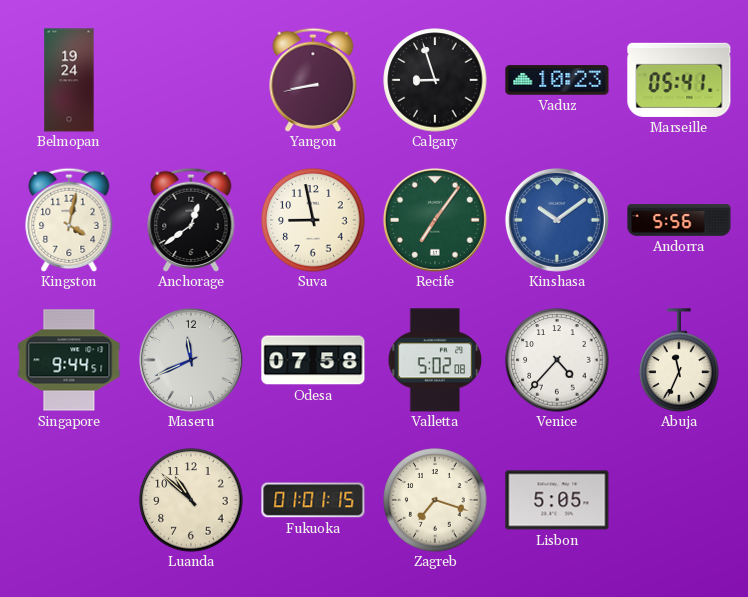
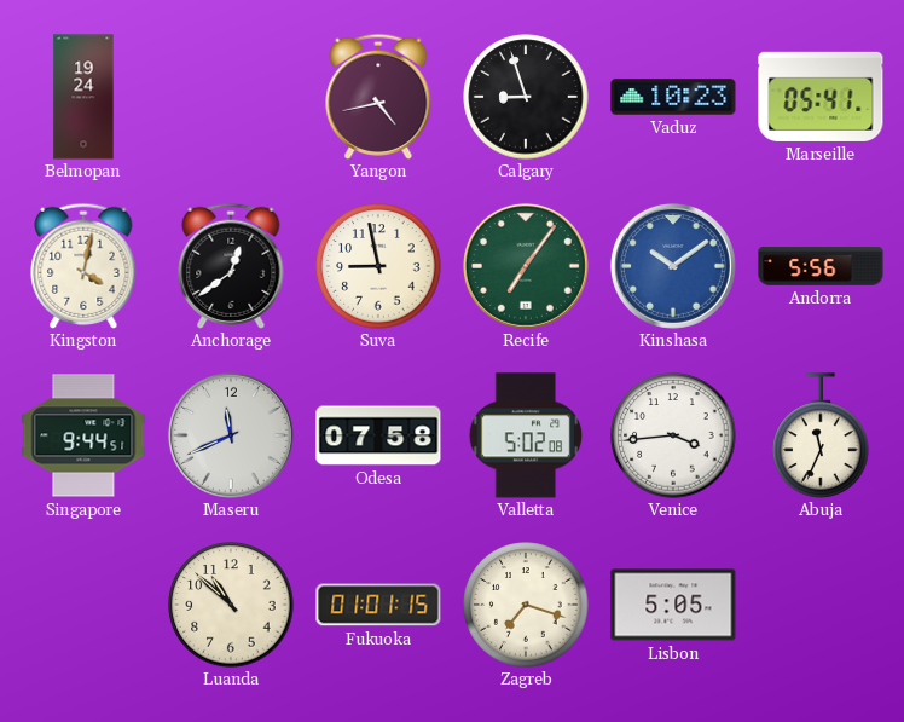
Yangon: 8:43 -> 4:43
Venice: 4:37 -> 3:44
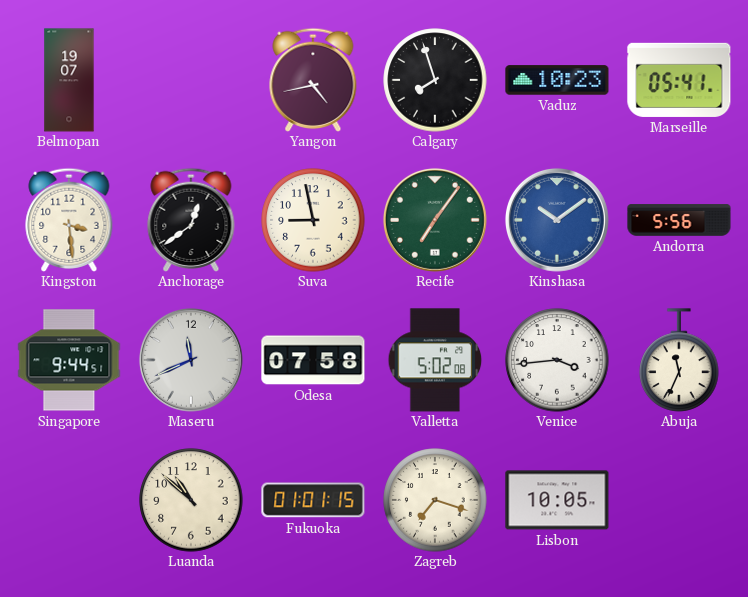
Belmopan: 19:24 -> 19:07
Calgary: 8:57 -> 7:57
Kingston: 4:02 -> 3:29
Lisbon: 5:05 -> 10:05
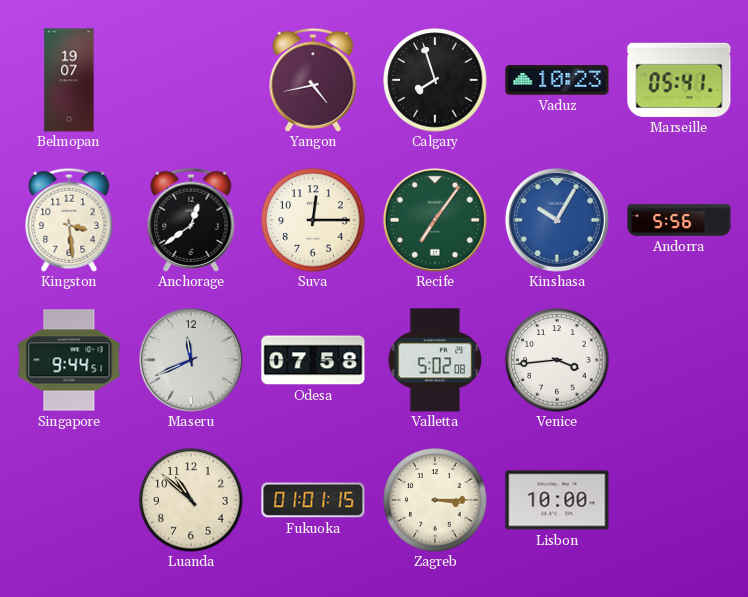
Suva: 8:58 -> 12:15
Kinshasa: 10:09 -> 10:05
Abuja: 11:34 -> none
Zagreb: 7:18 -> 3:15
Lisbon: 10:05 -> 10:00
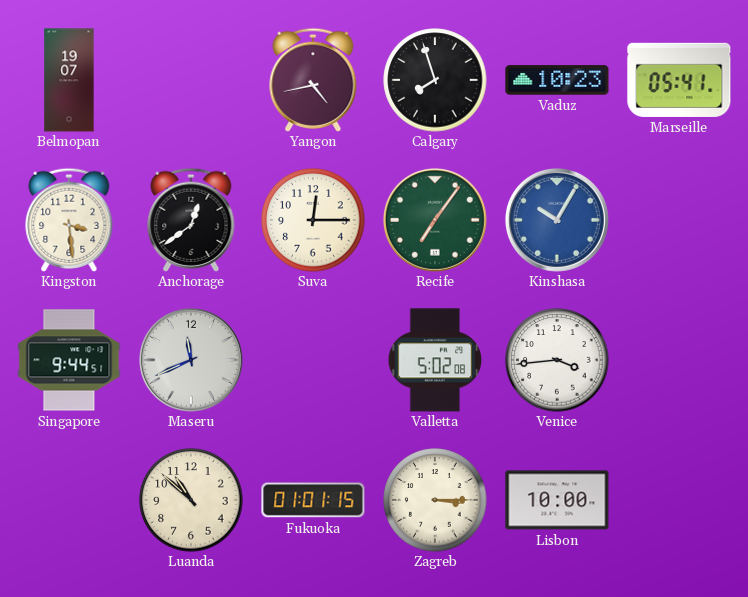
Andorra: 5:56 -> none
Odesa: 07:58 -> none
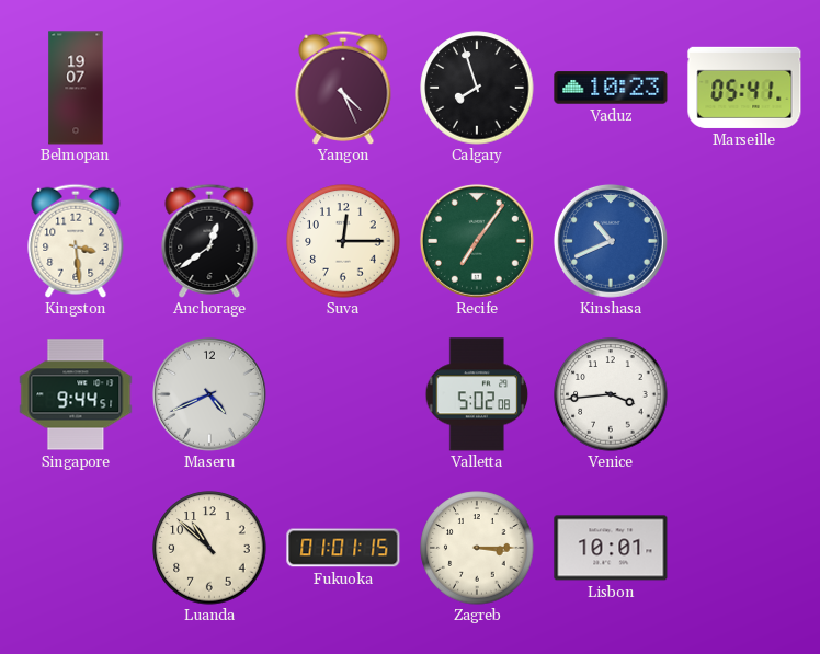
Yangon: 4:43 -> 4:26
Kinshasa: 10:05 -> 10:41
Maseru: 11:41 -> 4:41
Lisbon: 10:00 -> 10:01
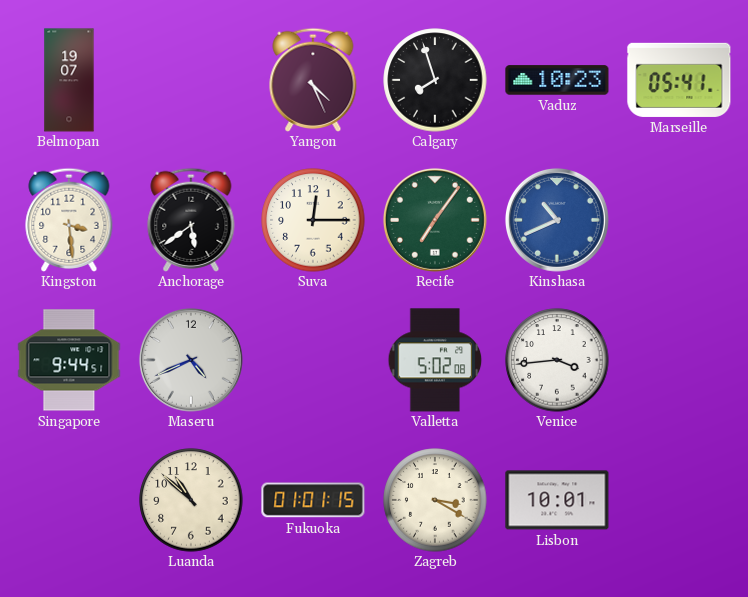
Anchorage: 12:39 -> 5:39
Zagreb: 3:15 -> 3:20
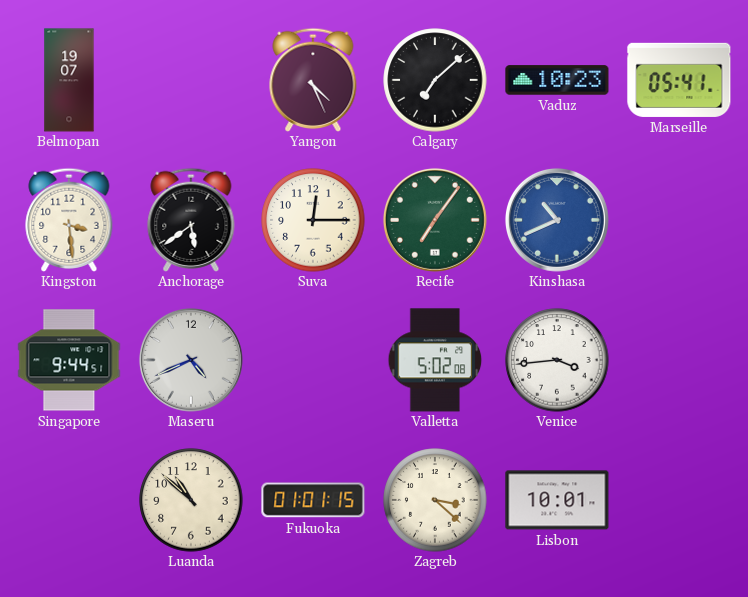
Calgary: 7:57 -> 7:08
Zagreb: 3:20 -> 3:22
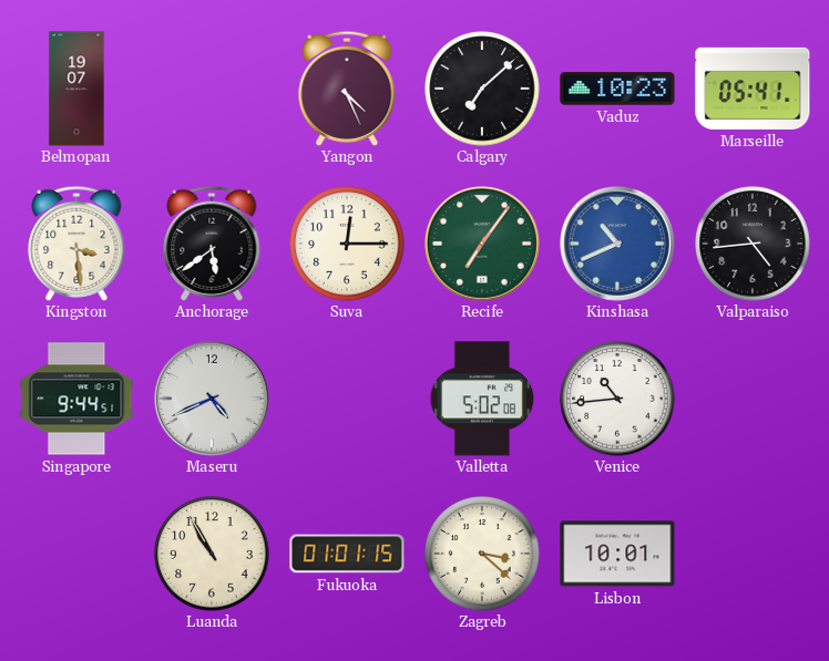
Valparaiso: none -> 4:44
Venice: 3:44 -> 10:44
Luanda: 10:52 -> 10:55
